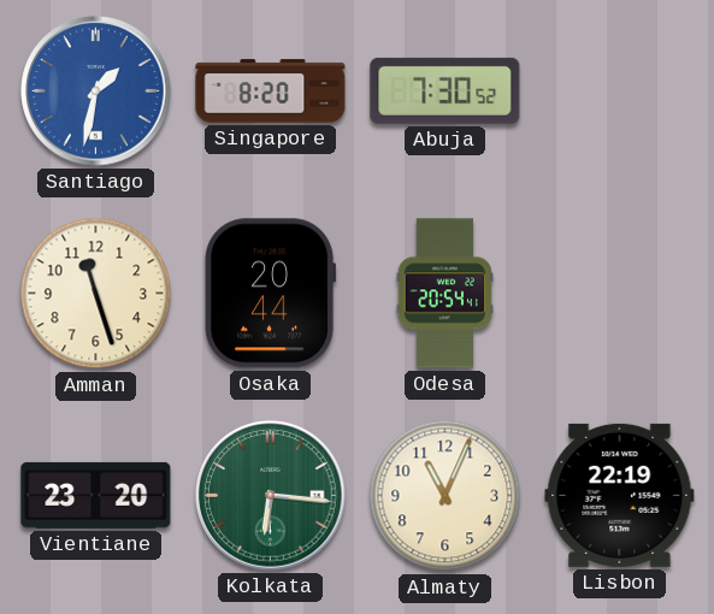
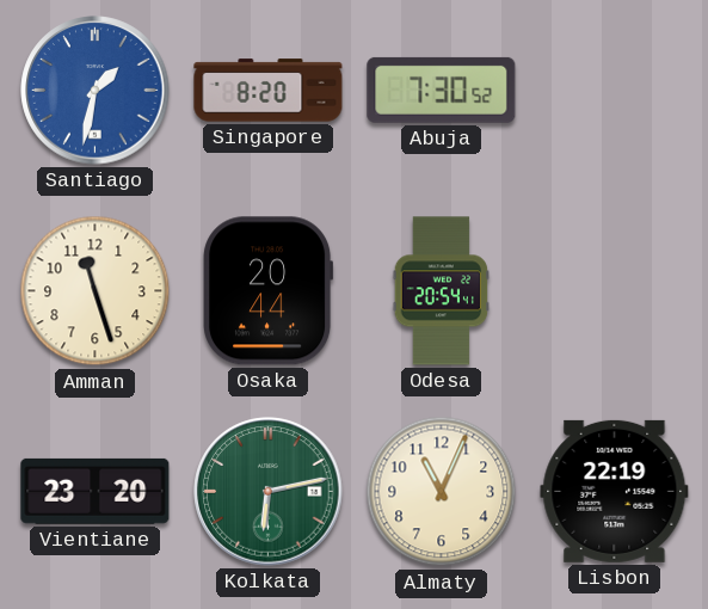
Kolkata: 6:16 -> 6:13
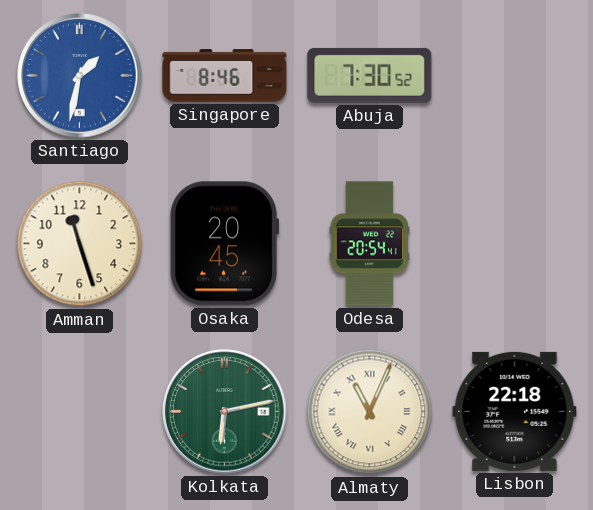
Singapore: 8:20 -> 8:46
Osaka: 20:44 -> 20:45
Vientiane: 23:20 -> none
Almaty numerals: Arabic -> Roman
Lisbon: 22:19 -> 22:18
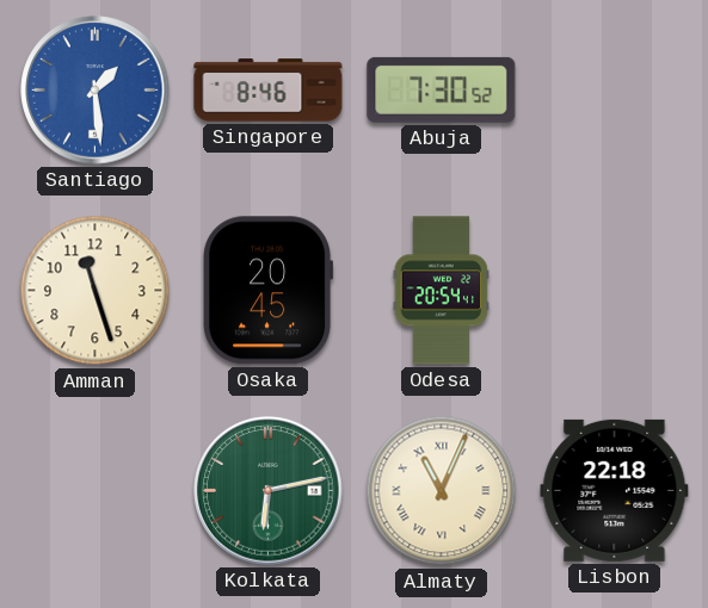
Santiago: 1:32 -> 1:29
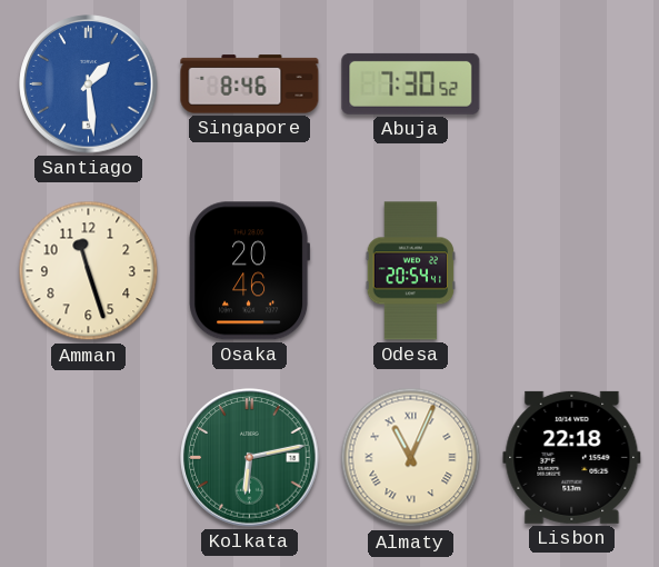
Osaka: 20:45 -> 20:46
